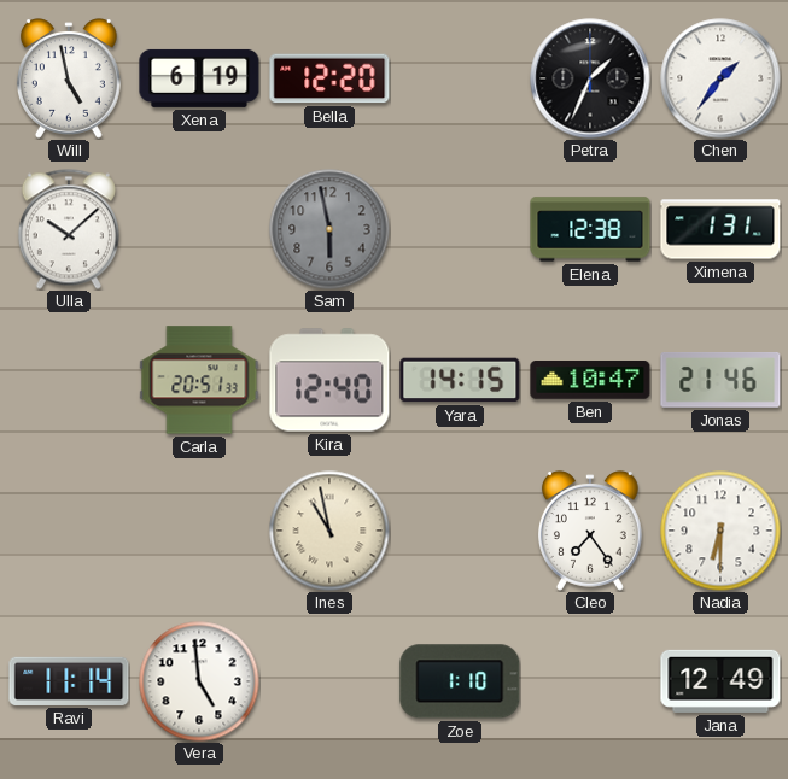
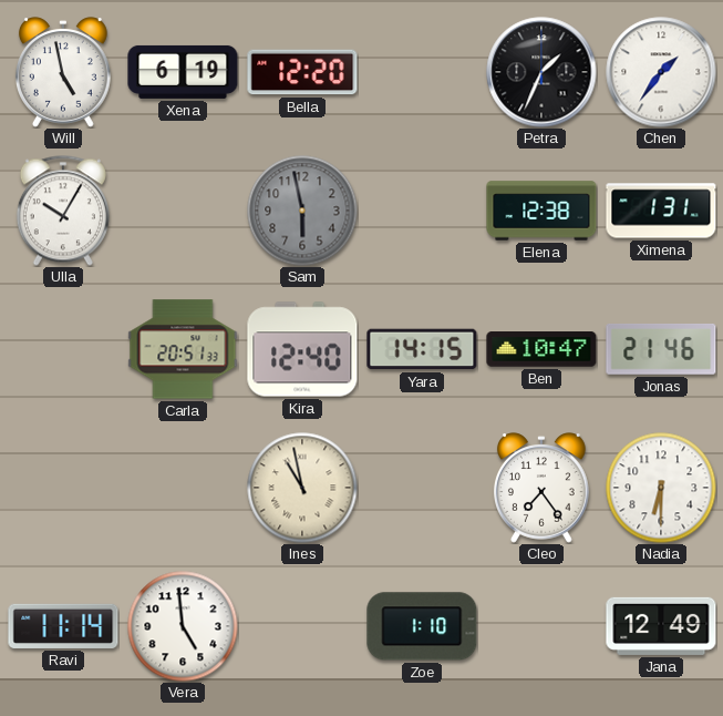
Ulla: 10:08 -> 10:05
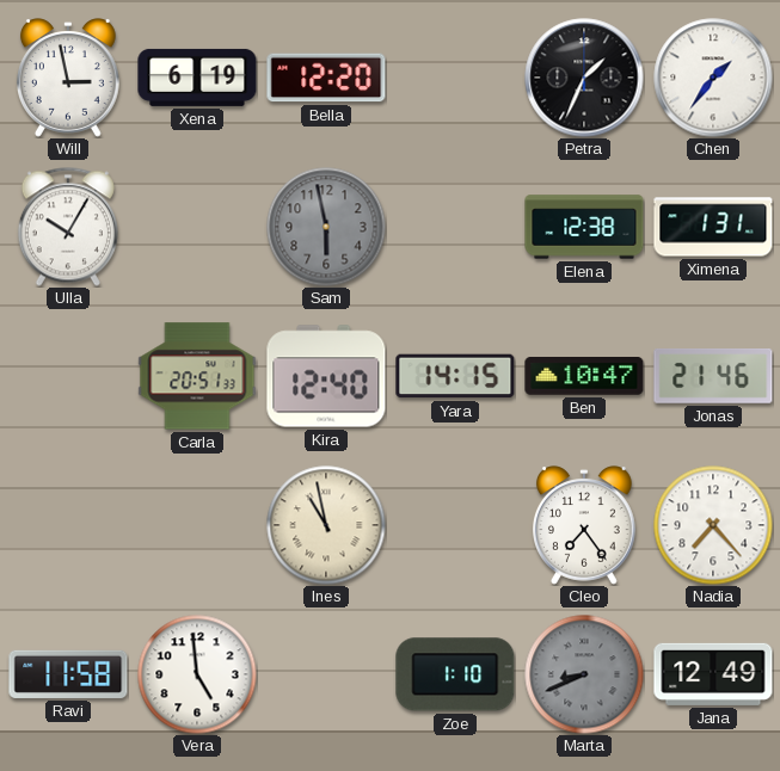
Will: 4:58 -> 2:58
Nadia: 6:30 -> 7:23
Ravi: 11:14 -> 11:58
Marta: none -> 8:41
